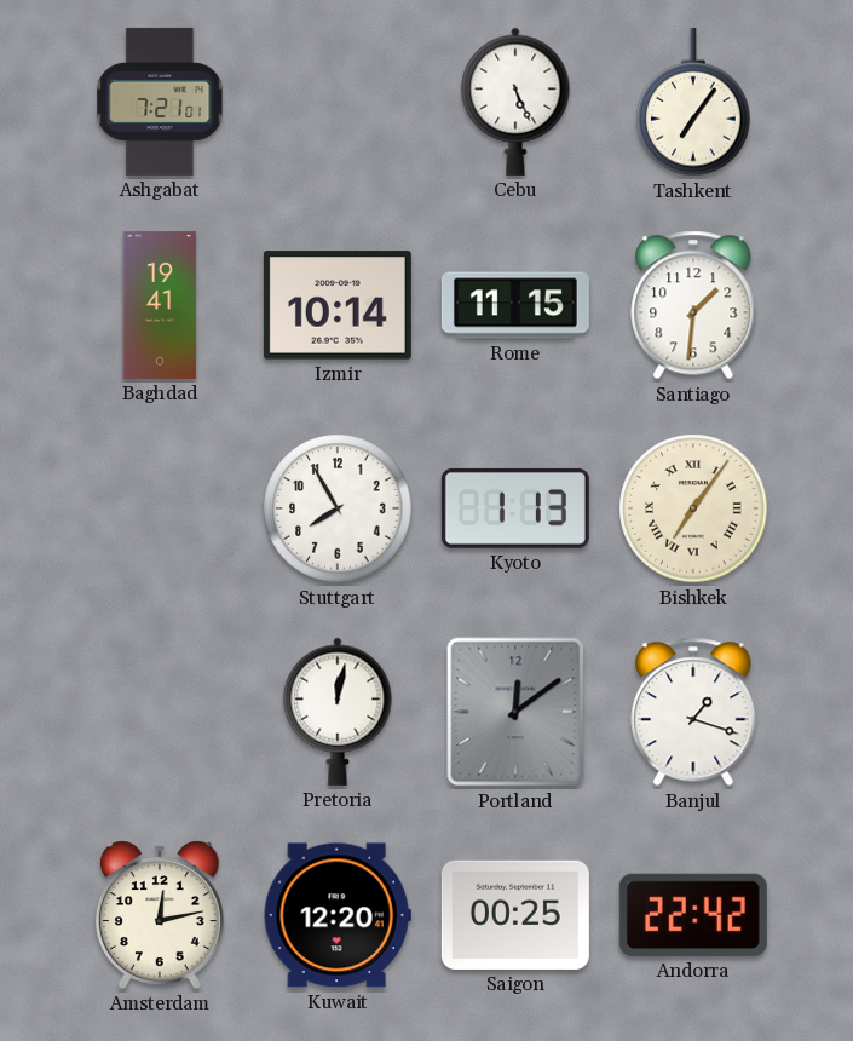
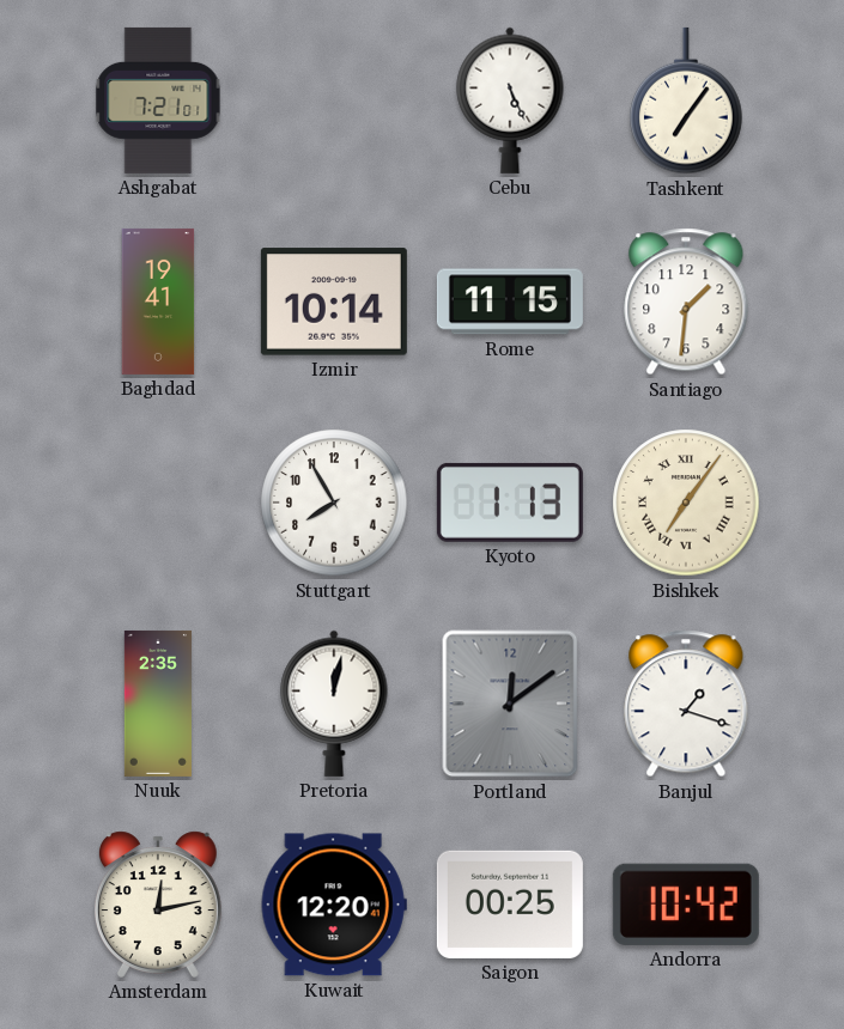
Nuuk: none -> 2:35
Andorra: 22:42 -> 10:42
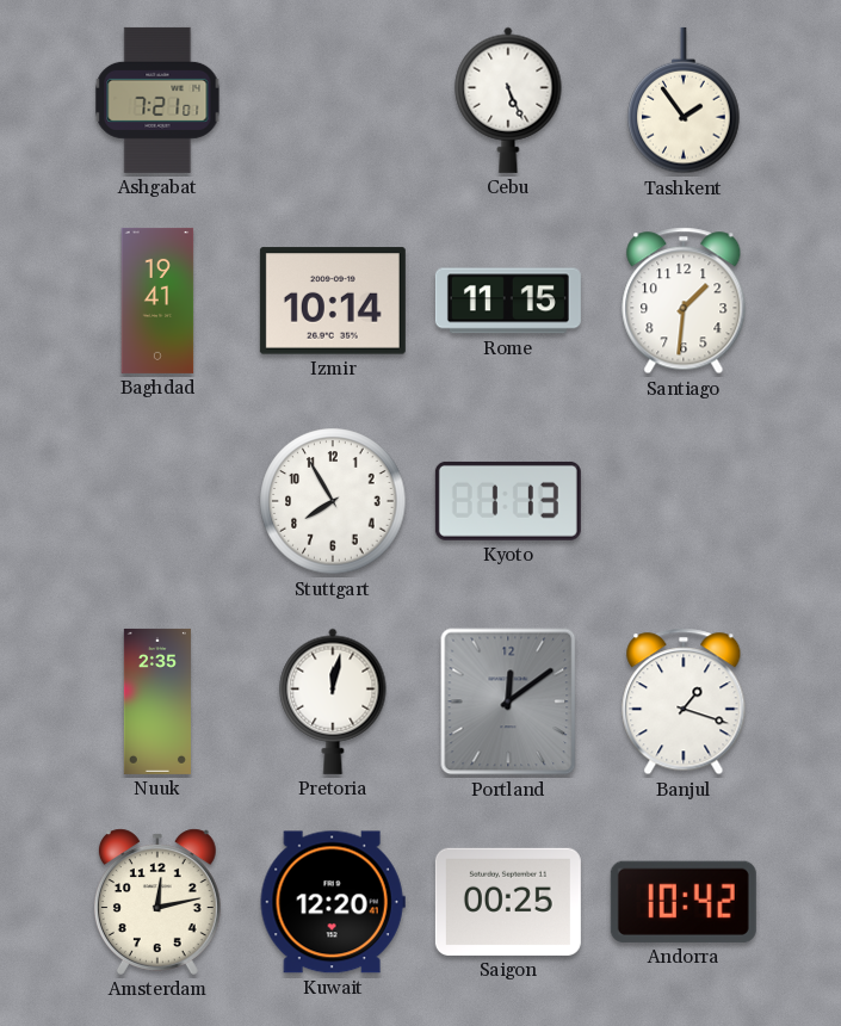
Tashkent: 7:06 -> 1:54
Bishkek: 7:06 -> none
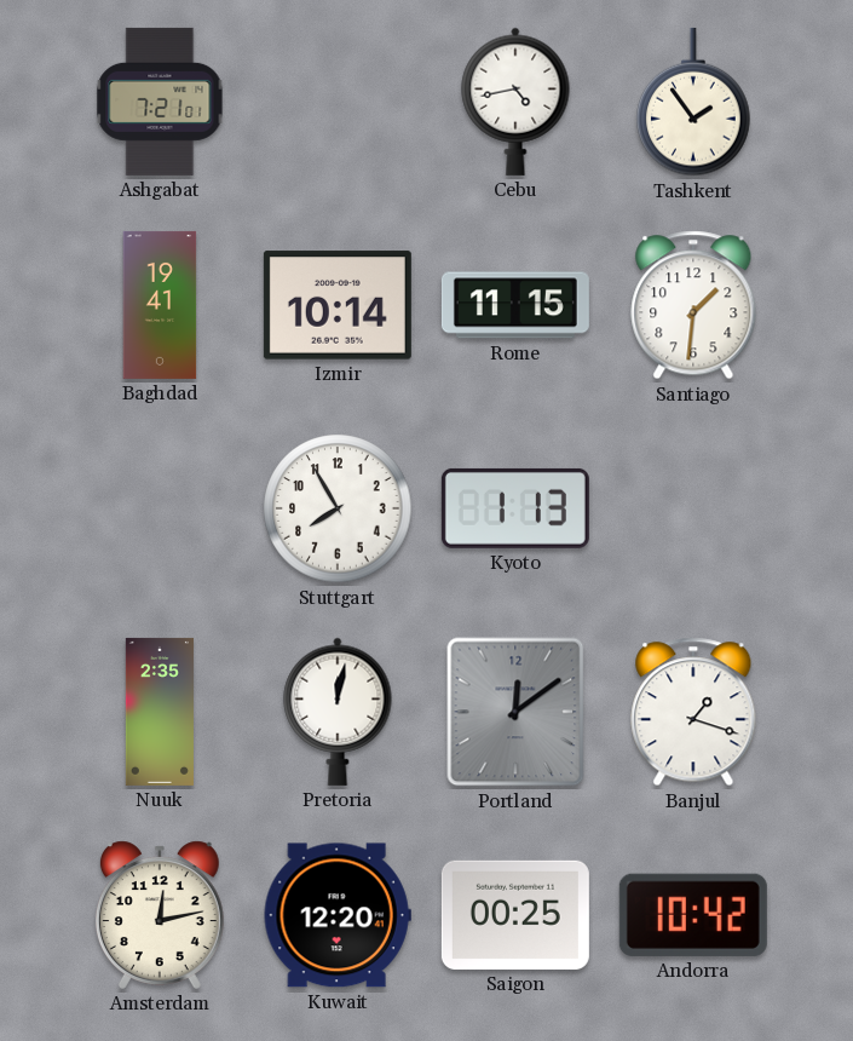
Cebu: 5:26 -> 4:43
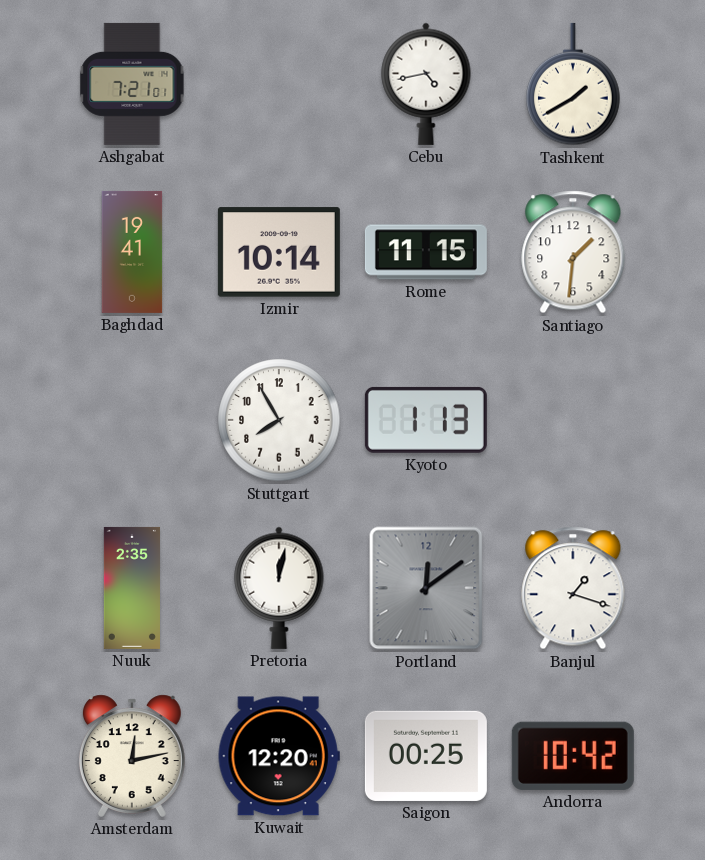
Tashkent: 1:54 -> 1:40
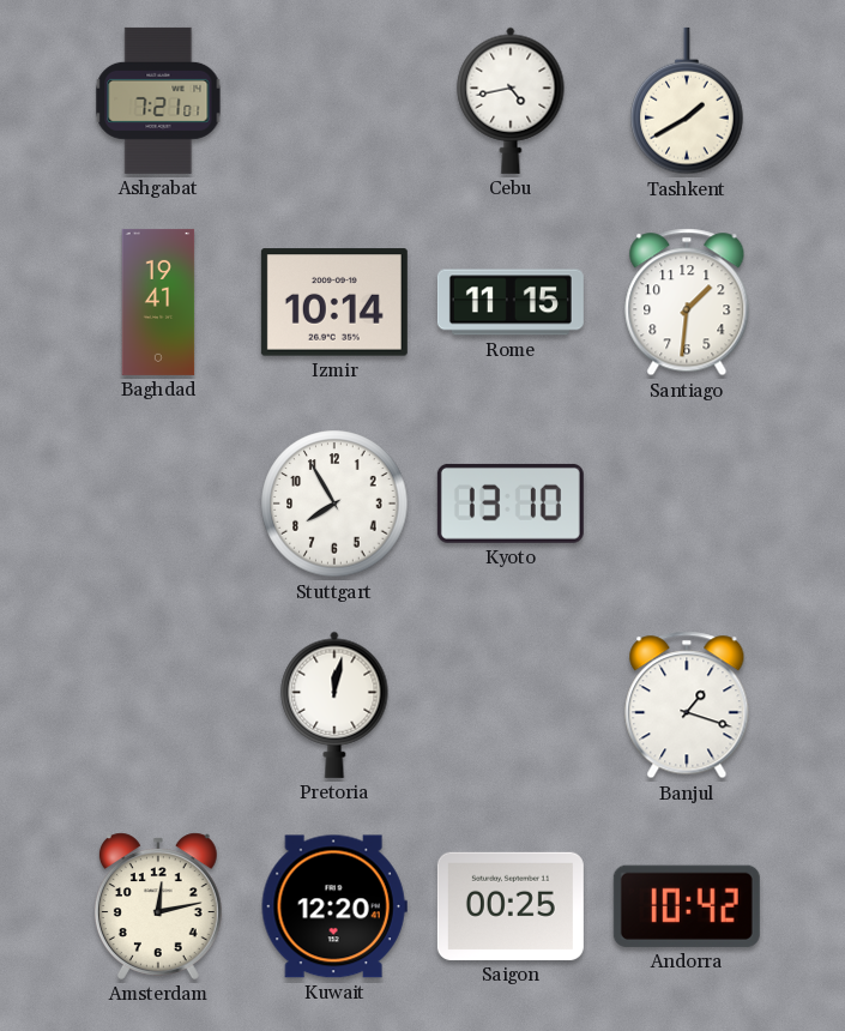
Kyoto: 1:13 -> 13:10
Nuuk: 2:35 -> none
Portland: 12:09 -> none
